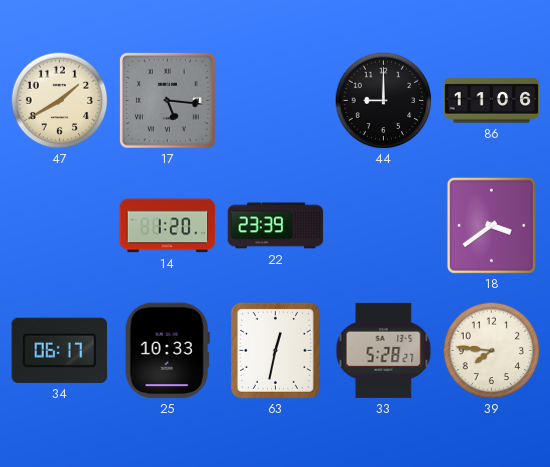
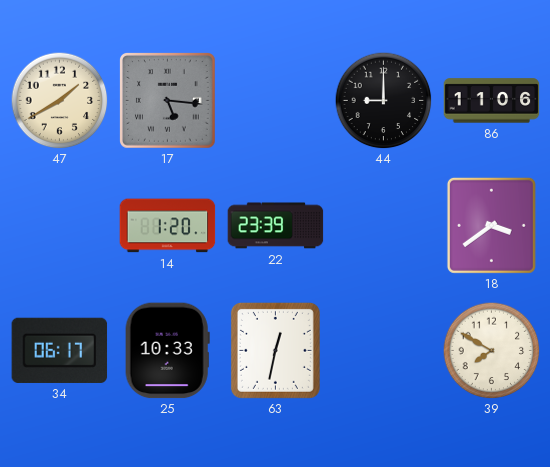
33: 5:28 -> none
39: 7:46 -> 7:50
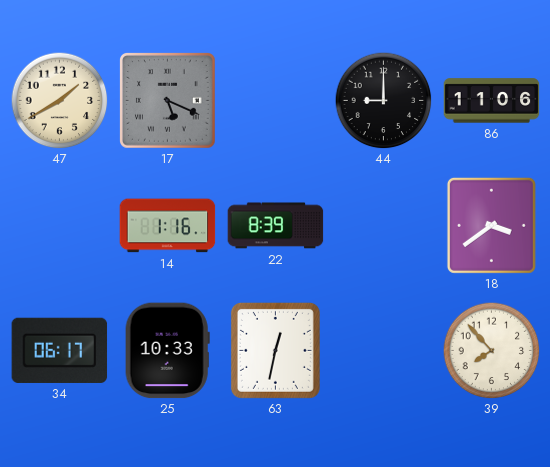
17: 5:16 -> 5:19
14: 1:20 -> 1:16
22: 23:39 -> 8:39
39: 7:50 -> 7:53
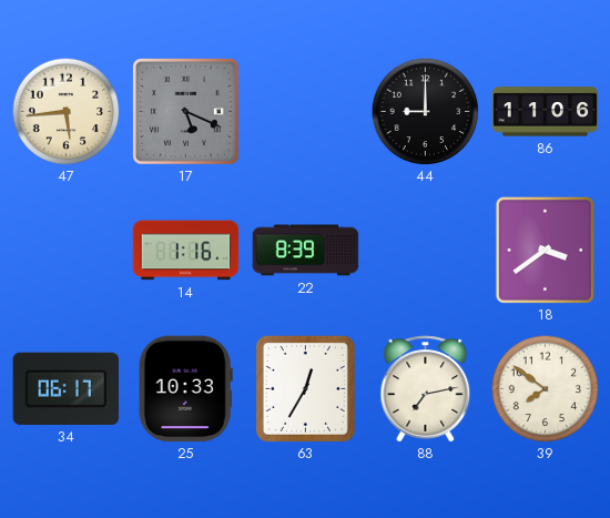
47: 1:40 -> 5:44
63: 12:32 -> 12:35
88: none -> 7:13
39: 7:53 -> 7:51
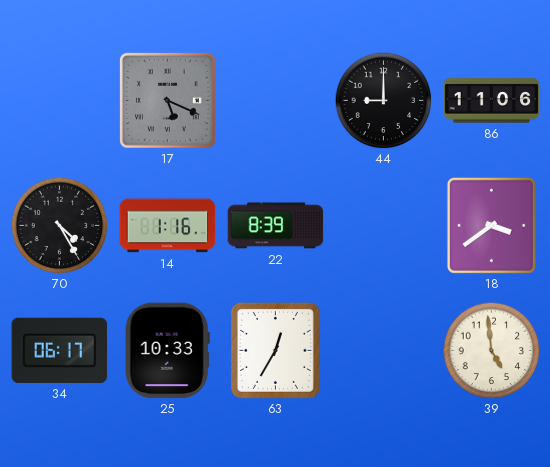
47: 5:44 -> none
70: none -> 4:25
88: 7:13 -> none
39: 7:51 -> 4:59
